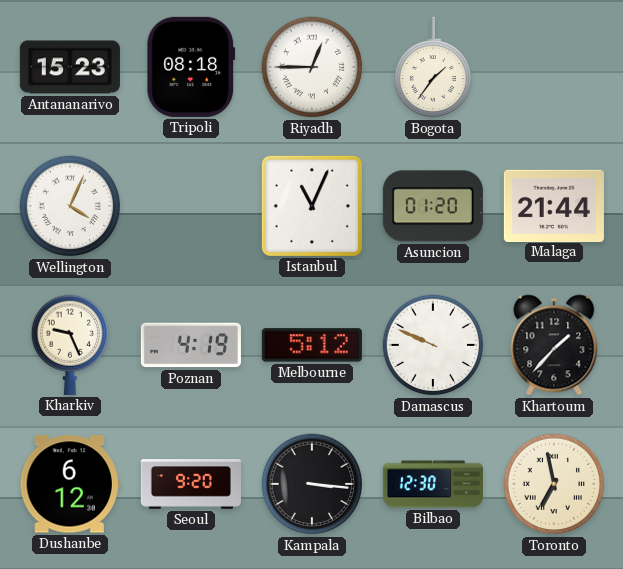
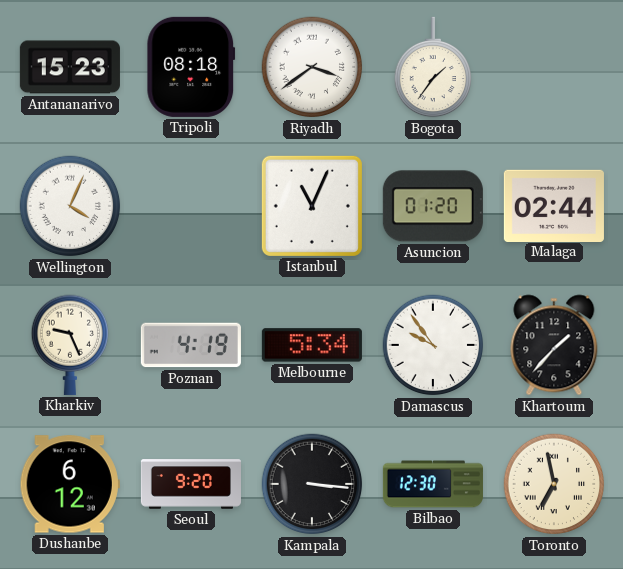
Riyadh: 12:45 -> 3:39
Malaga: 21:44 -> 02:44
Melbourne: 5:12 -> 5:34
Damascus: 9:49 -> 9:54
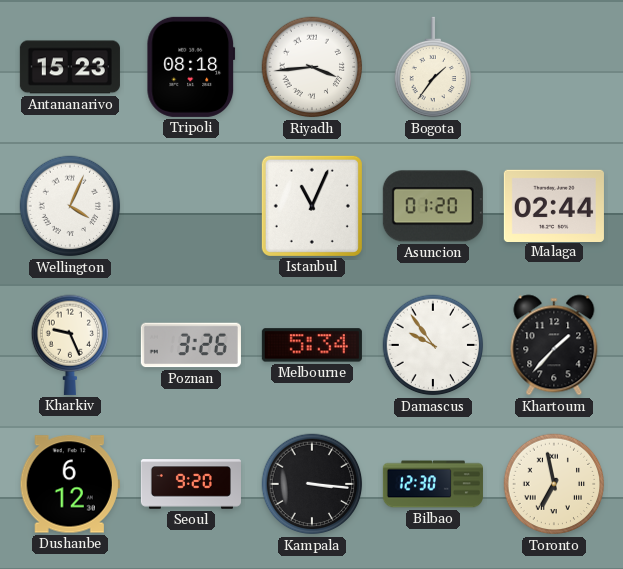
Riyadh: 3:39 -> 3:44
Poznan: 4:19 -> 3:26
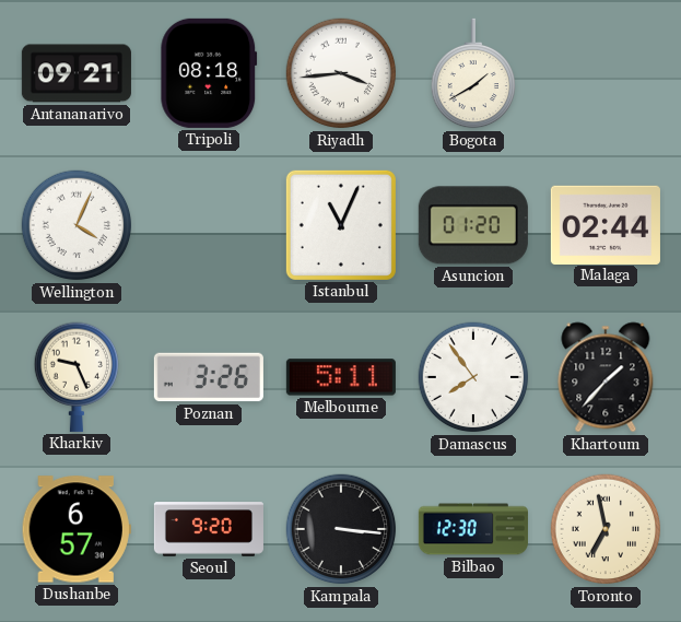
Antananarivo: 15:23 -> 09:21
Bogota: 1:36 -> 1:40
Melbourne: 5:34 -> 5:11
Damascus: 9:54 -> 7:54
Dushanbe: 6:12 -> 6:57
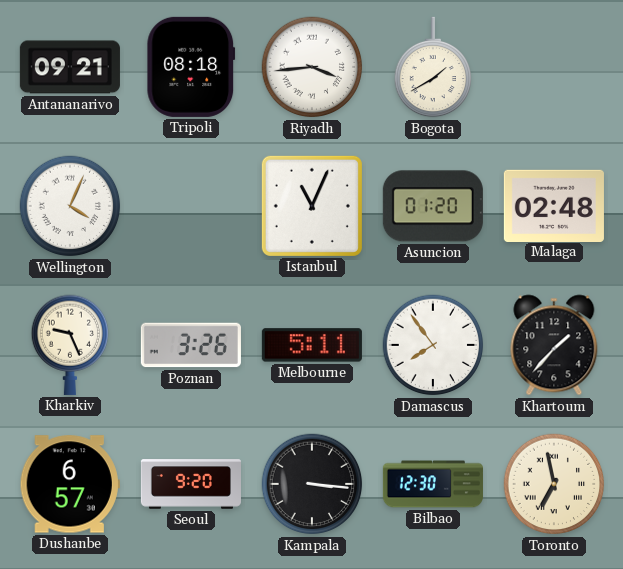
Malaga: 02:44 -> 02:48
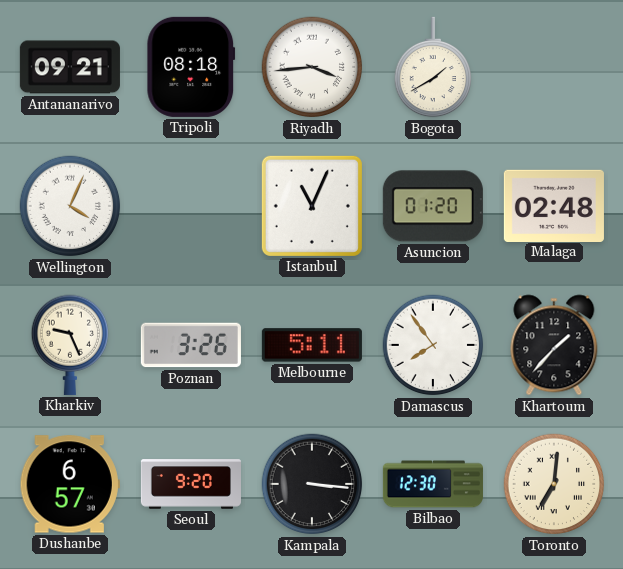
Toronto: 6:58 -> 7:01
